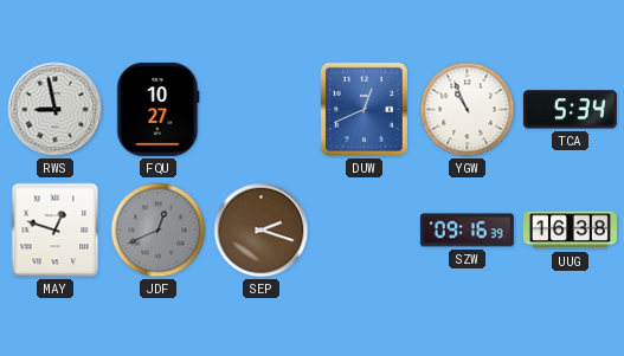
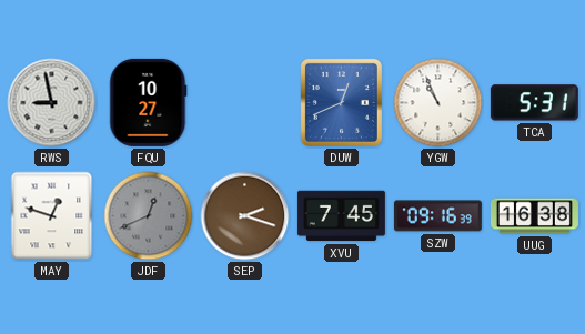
TCA: 5:34 -> 5:31
XVU: none -> 7:45
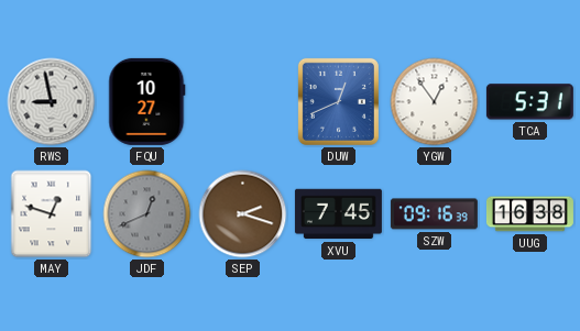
YGW: 10:56 -> 12:54
